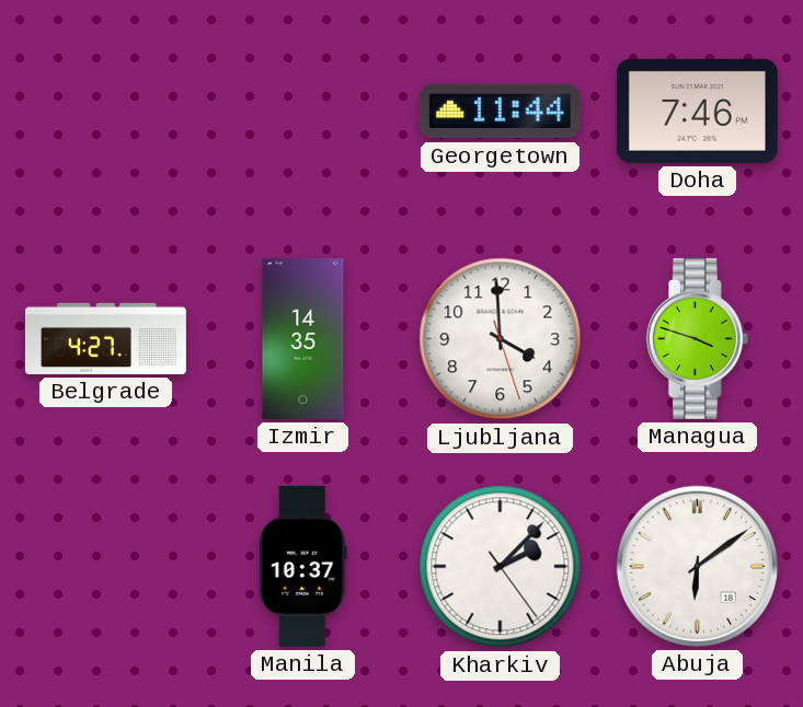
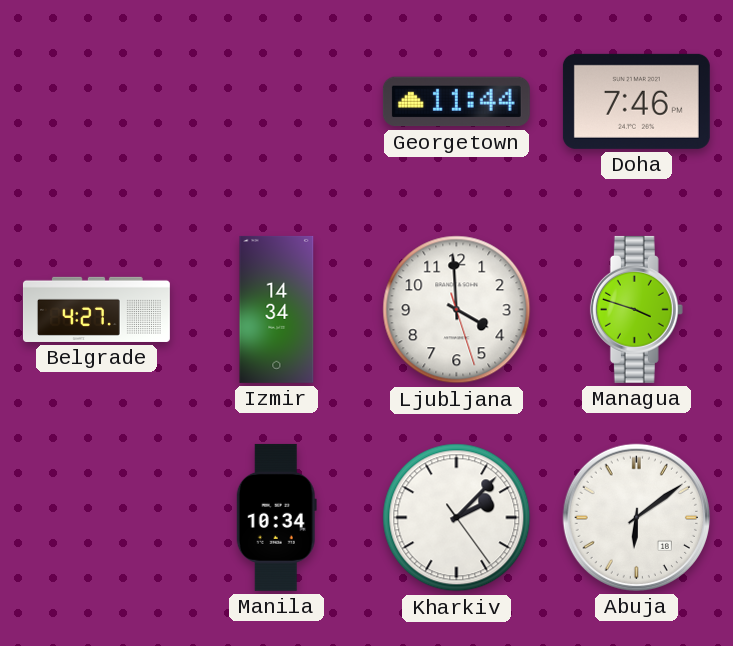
Izmir: 14:35 -> 14:34
Manila: 10:37 -> 10:34
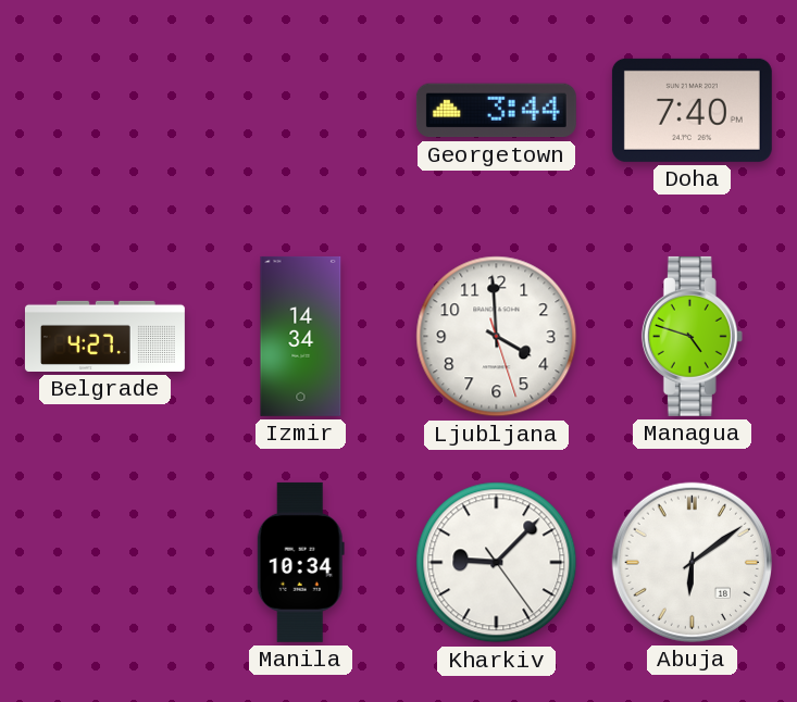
Georgetown: 11:44 -> 3:44
Doha: 7:46 -> 7:40
Managua: 3:48 -> 4:48
Kharkiv: 2:07 -> 9:07
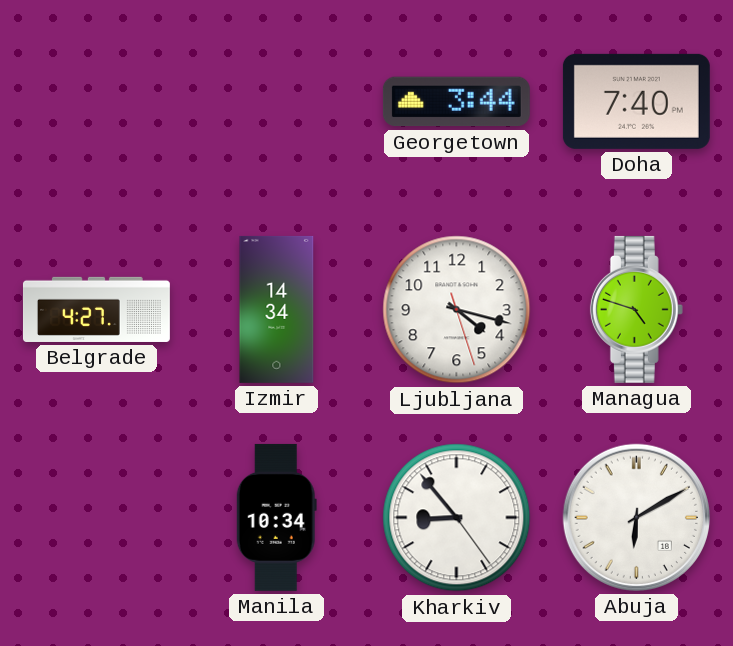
Ljubljana: 3:59 -> 4:17
Kharkiv: 9:07 -> 8:53
Abuja: 6:09 -> 6:10
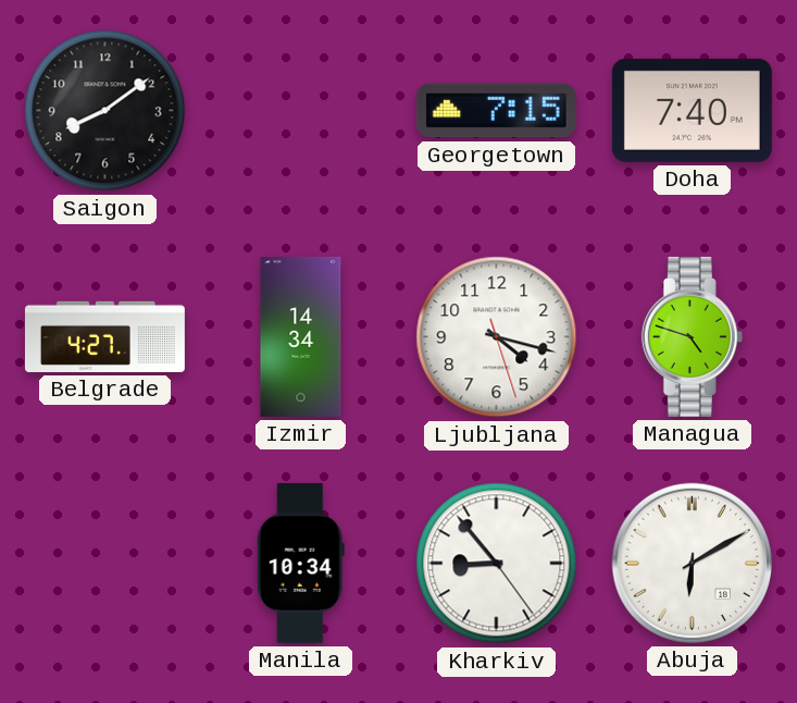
Saigon: none -> 8:09
Georgetown: 3:44 -> 7:15
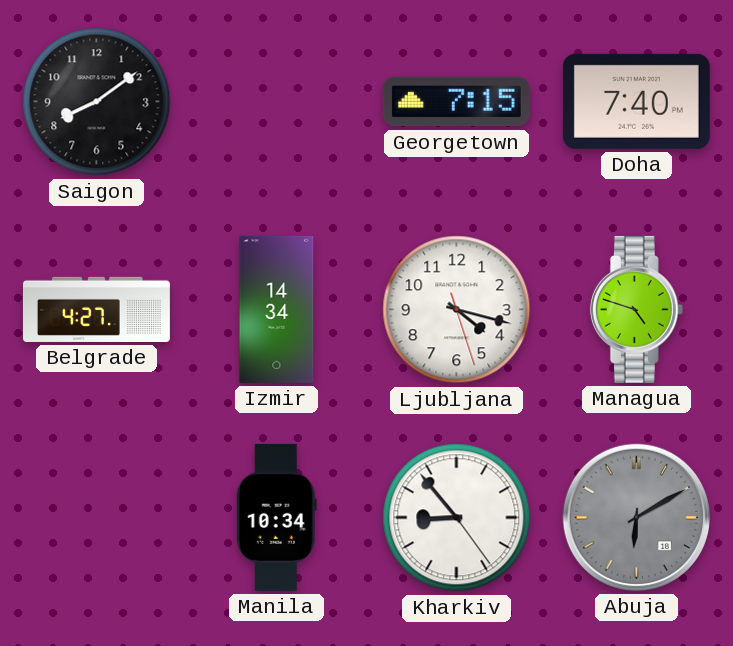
Abuja dial: white -> grey
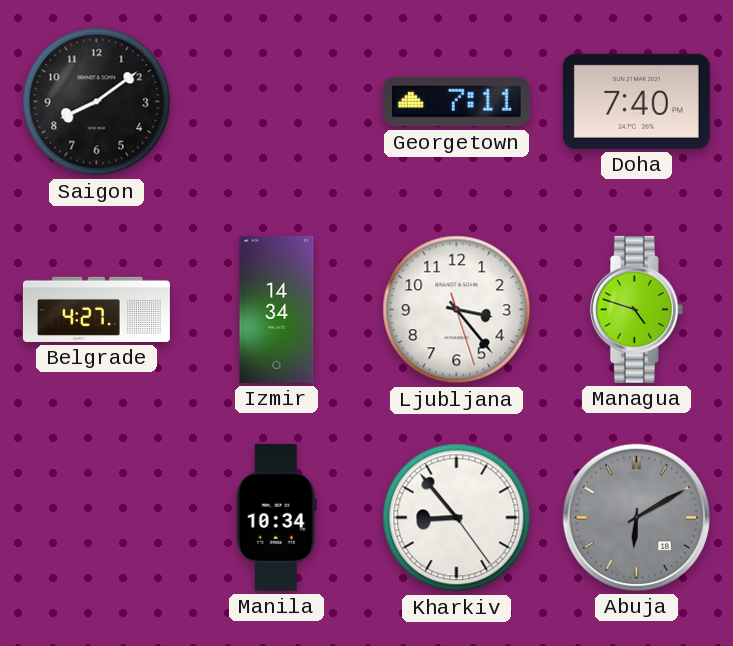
Georgetown: 7:15 -> 7:11
Ljubljana: 4:17 -> 3:23
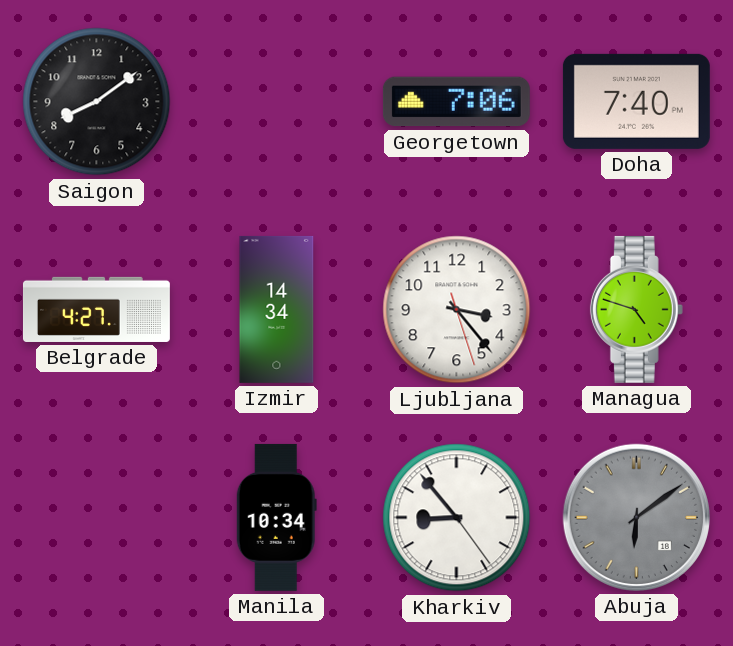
Georgetown: 7:11 -> 7:06
Abuja: 6:10 -> 6:09
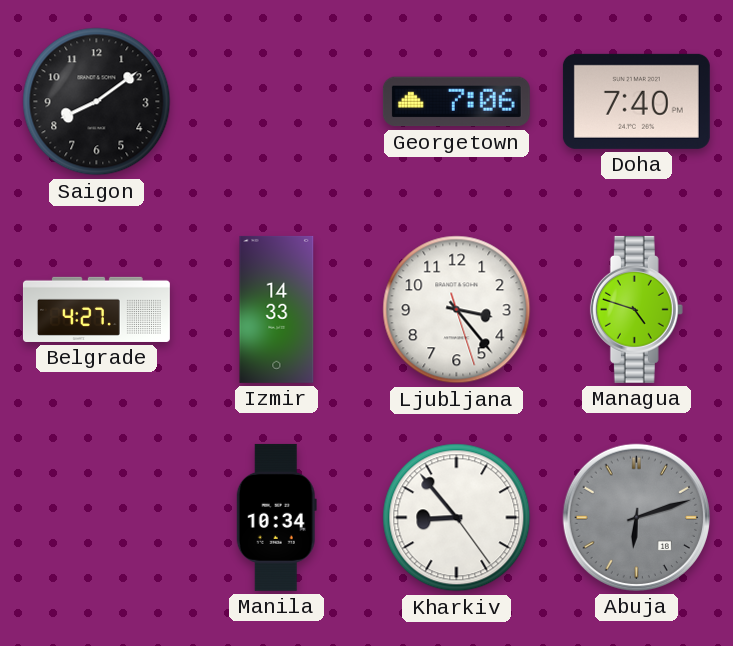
Izmir: 14:34 -> 14:33
Abuja: 6:09 -> 6:12
